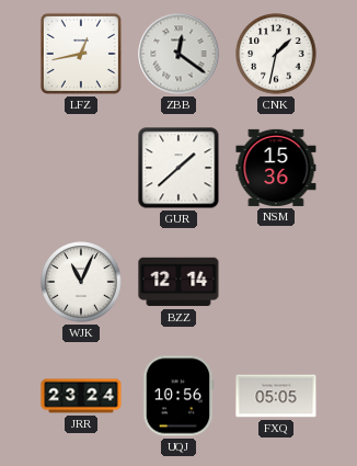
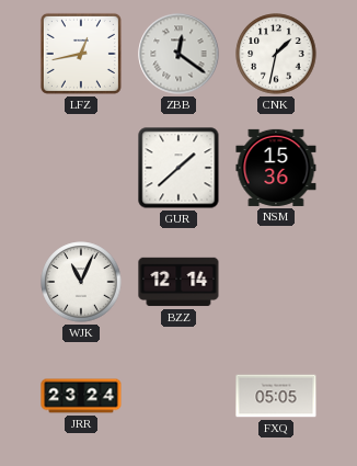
UQJ: 10:56 -> none
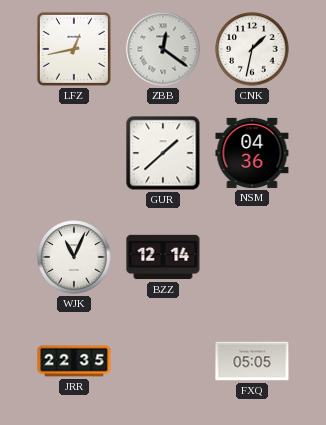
NSM: 15:36 -> 04:36
JRR: 23:24 -> 22:35
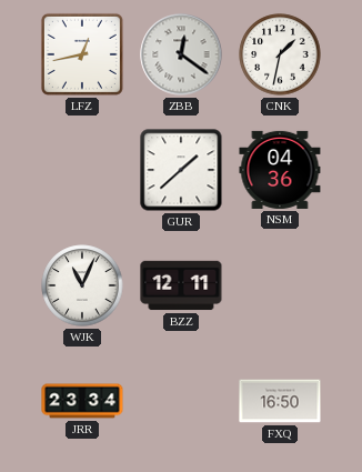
BZZ: 12:14 -> 12:11
JRR: 22:35 -> 23:34
FXQ: 05:05 -> 16:50
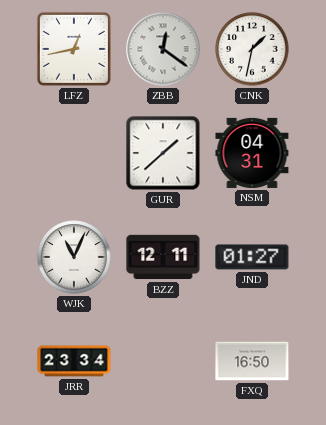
NSM: 04:36 -> 04:31
JND: none -> 01:27
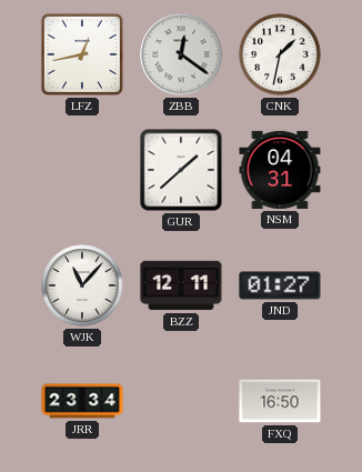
WJK: 11:04 -> 11:07
